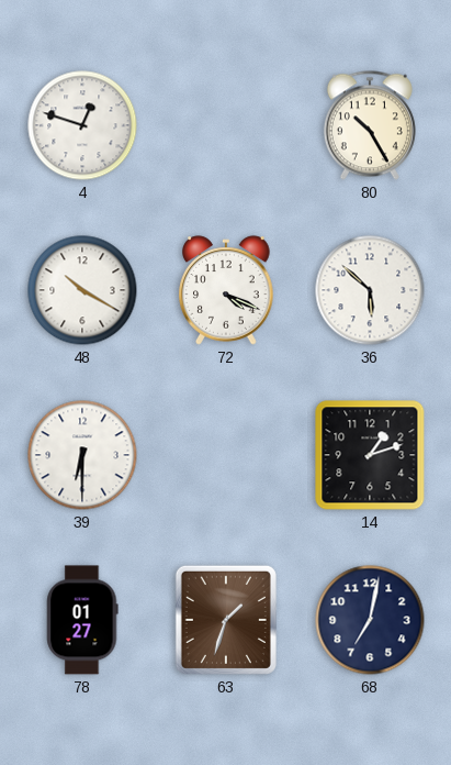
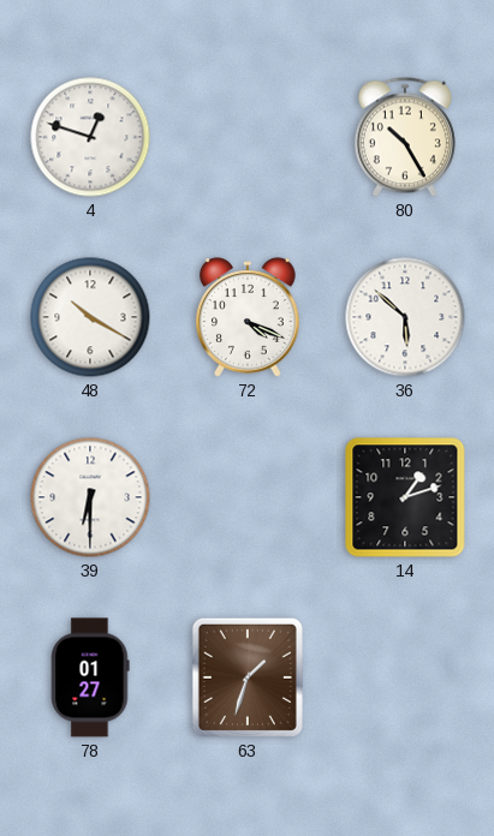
68: 7:02 -> none
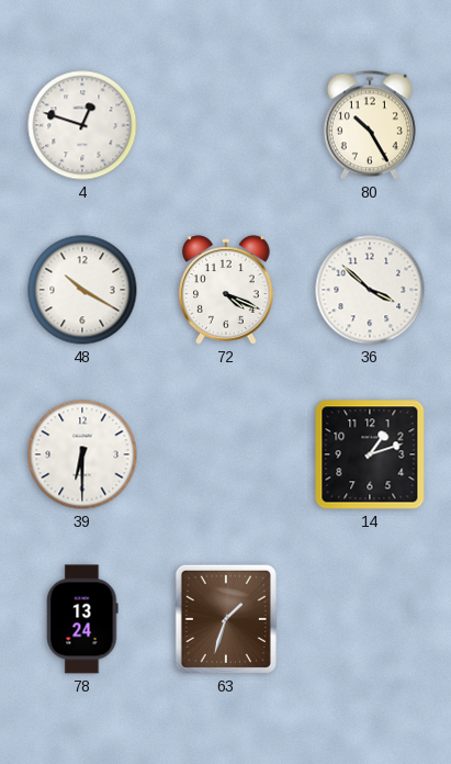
36: 5:52 -> 3:52
78: 01:27 -> 13:24
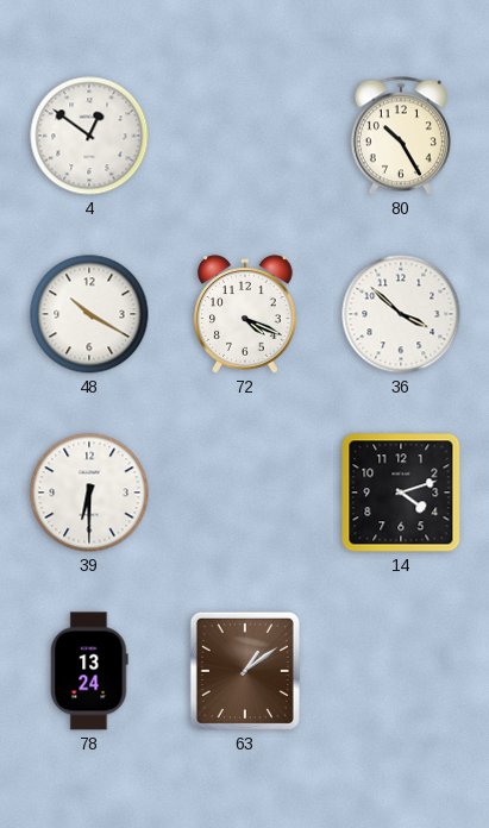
4: 12:48 -> 12:51
14: 1:12 -> 4:12
63: 1:33 -> 1:09
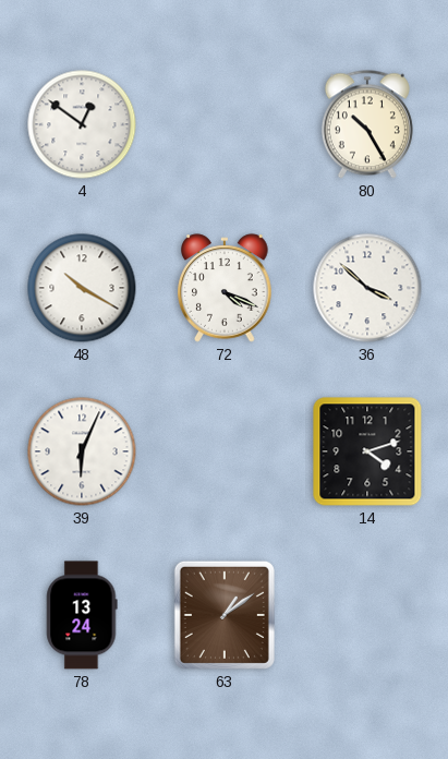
39: 6:30 -> 6:04
